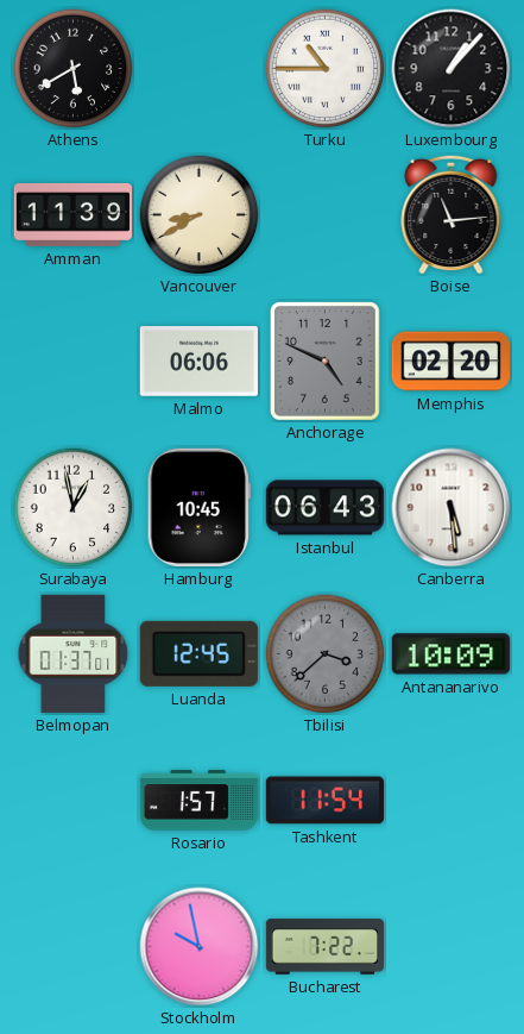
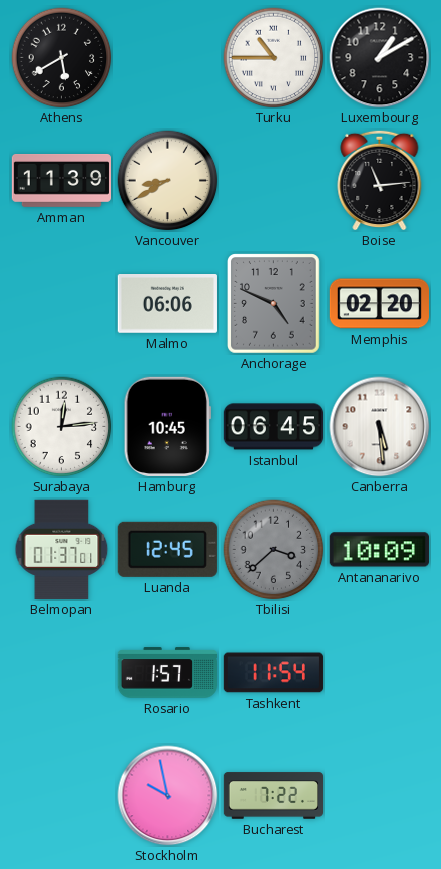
Luxembourg: 1:07 -> 1:10
Surabaya: 12:58 -> 12:14
Istanbul: 06:43 -> 06:45
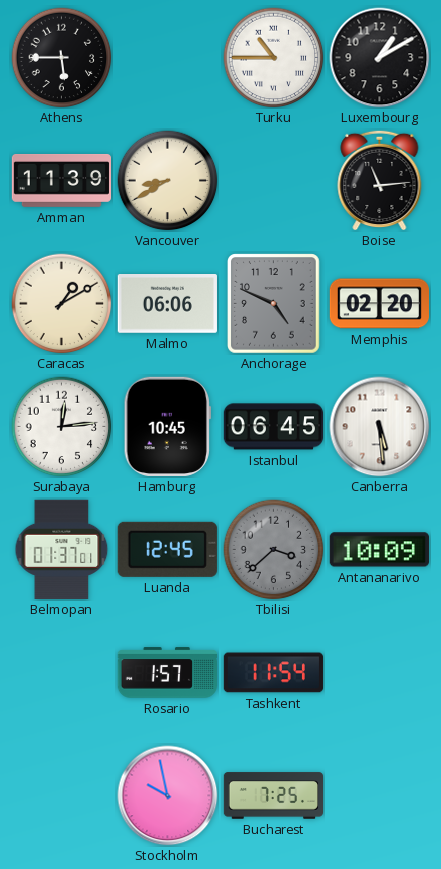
Athens: 5:40 -> 5:45
Caracas: none -> 1:10
Bucharest: 7:22 -> 7:25
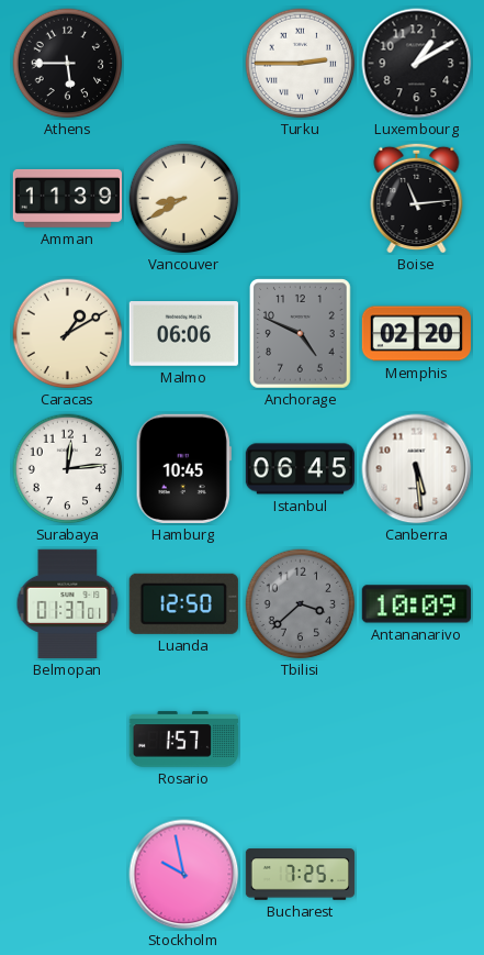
Turku: 10:45 -> 2:45
Luanda: 12:45 -> 12:50
Tashkent: 11:54 -> none
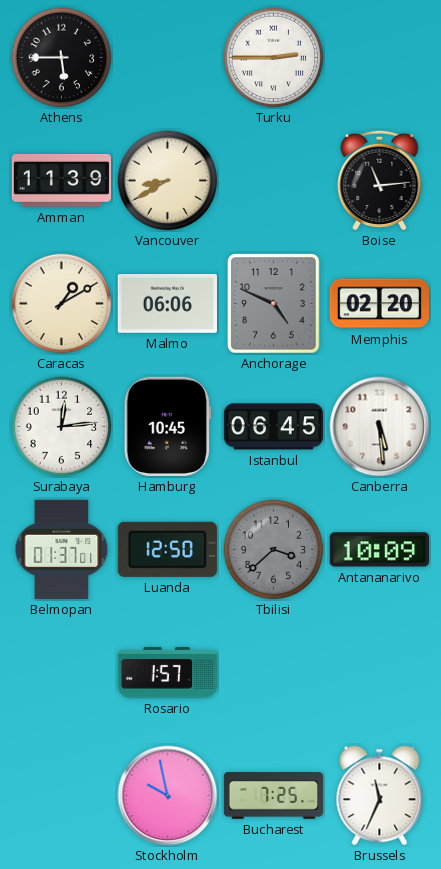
Luxembourg: 1:10 -> none
Brussels: none -> 11:34
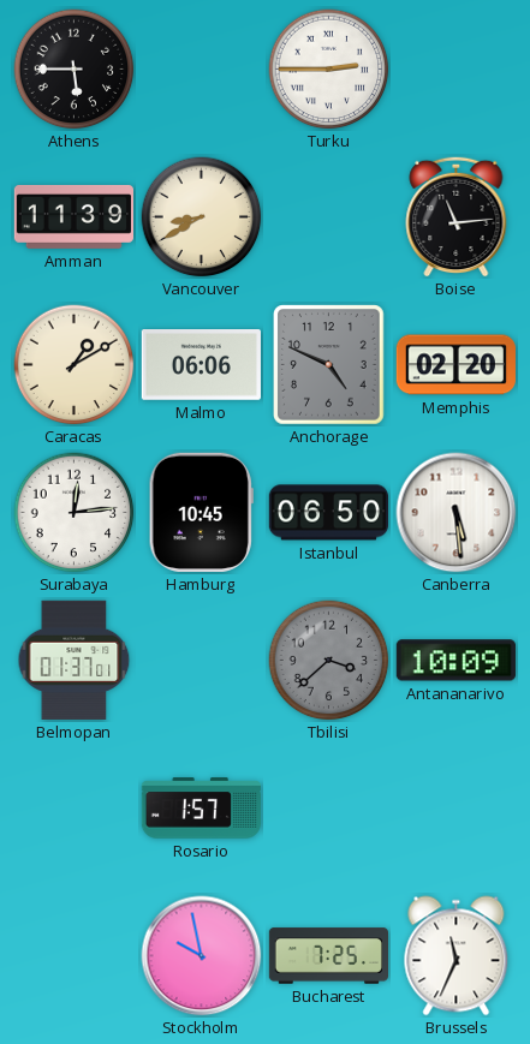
Istanbul: 06:45 -> 06:50
Luanda: 12:50 -> none
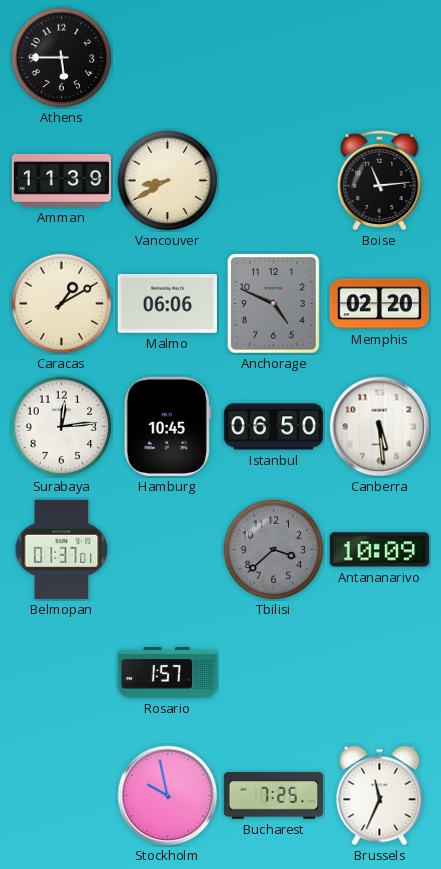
Turku: 2:45 -> none
